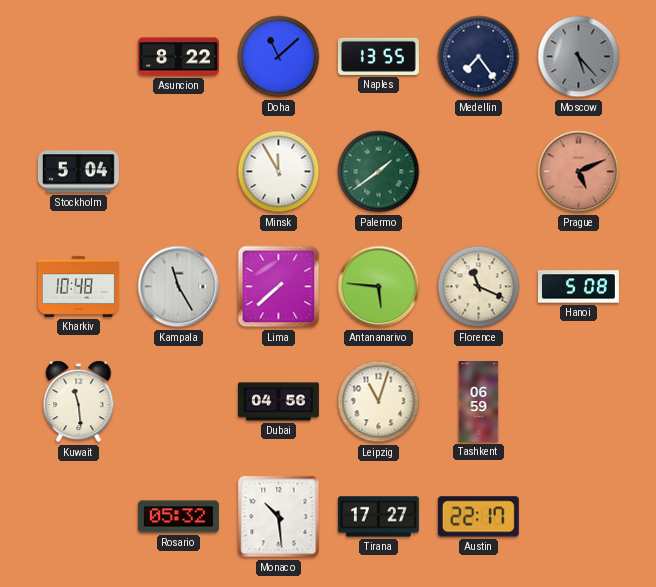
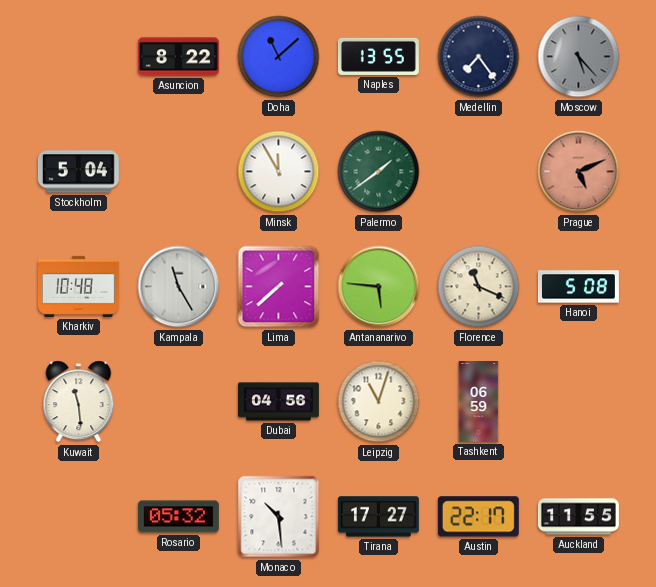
Auckland: none -> 11:55
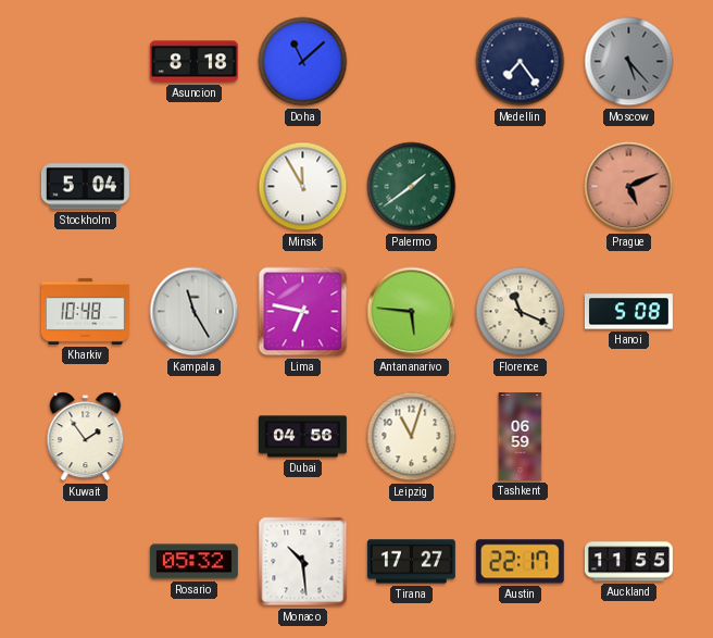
Asuncion: 8:22 -> 8:18
Naples: 13:55 -> none
Lima: 7:38 -> 6:47
Kuwait: 11:29 -> 1:54
